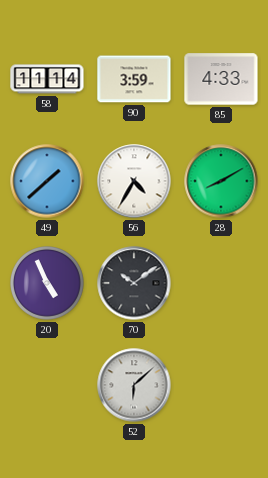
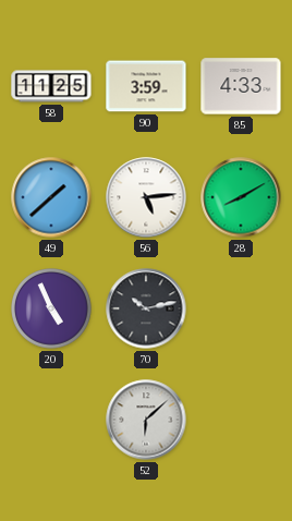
58: 11:14 -> 11:25
56: 4:35 -> 5:14
70: 10:09 -> 10:13
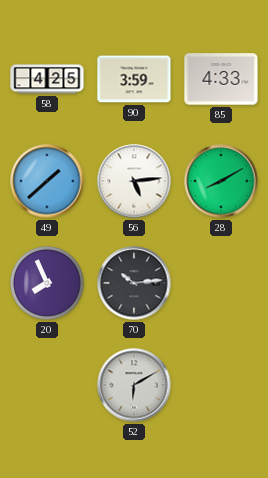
58: 11:25 -> 4:25
20: 4:56 -> 7:56
70: 10:13 -> 10:14
52: 6:08 -> 6:10
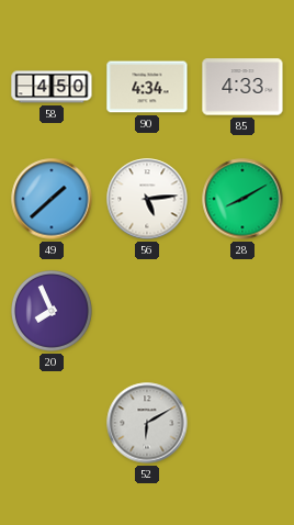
58: 4:25 -> 4:50
90: 3:59 -> 4:34
70: 10:14 -> none
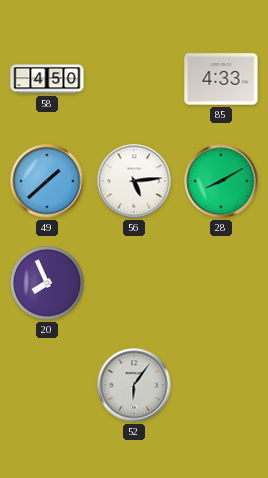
90: 4:34 -> none
52: 6:10 -> 6:06
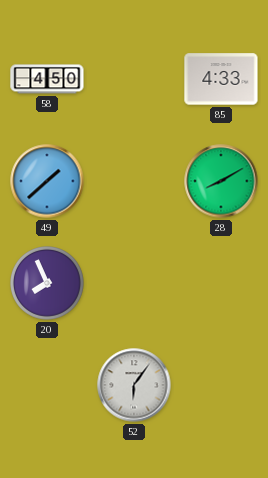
56: 5:14 -> none
